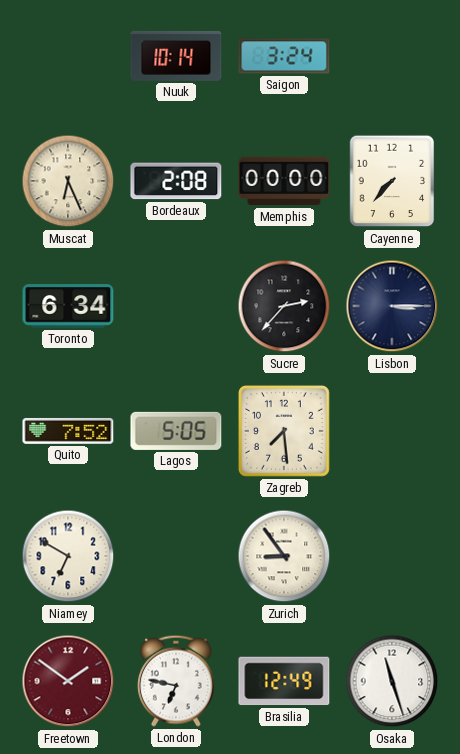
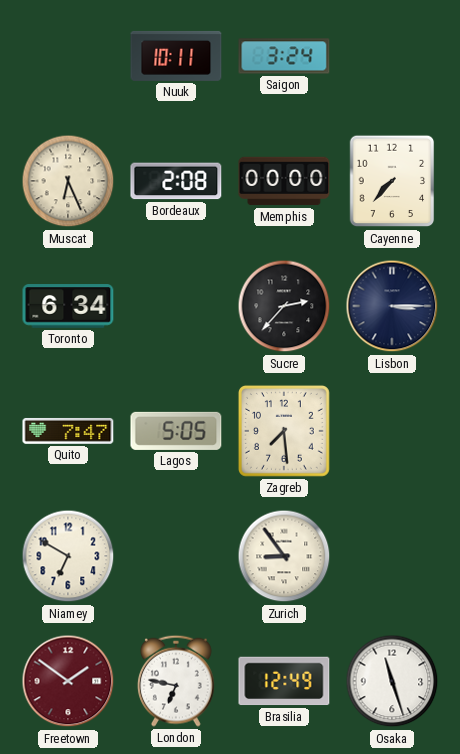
Nuuk: 10:14 -> 10:11
Quito: 7:52 -> 7:47
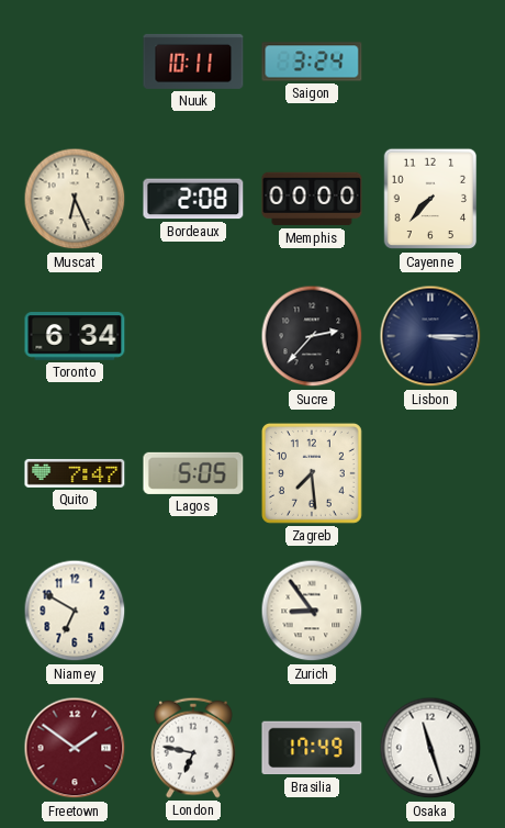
Brasilia: 12:49 -> 17:49
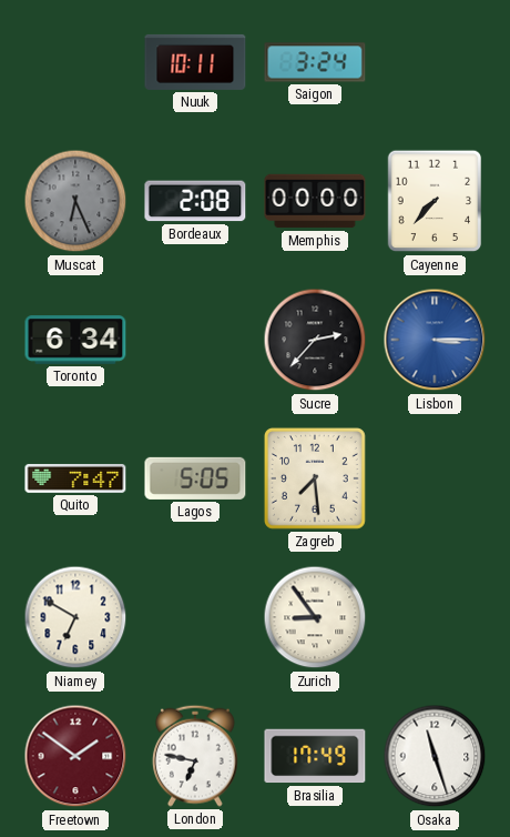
Muscat dial: cream -> grey
Lisbon dial: navy -> blue
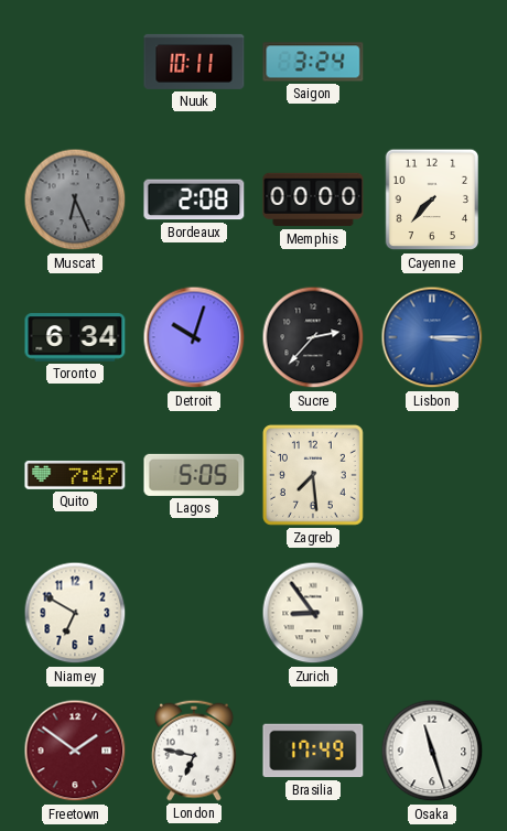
Detroit: none -> 10:03
